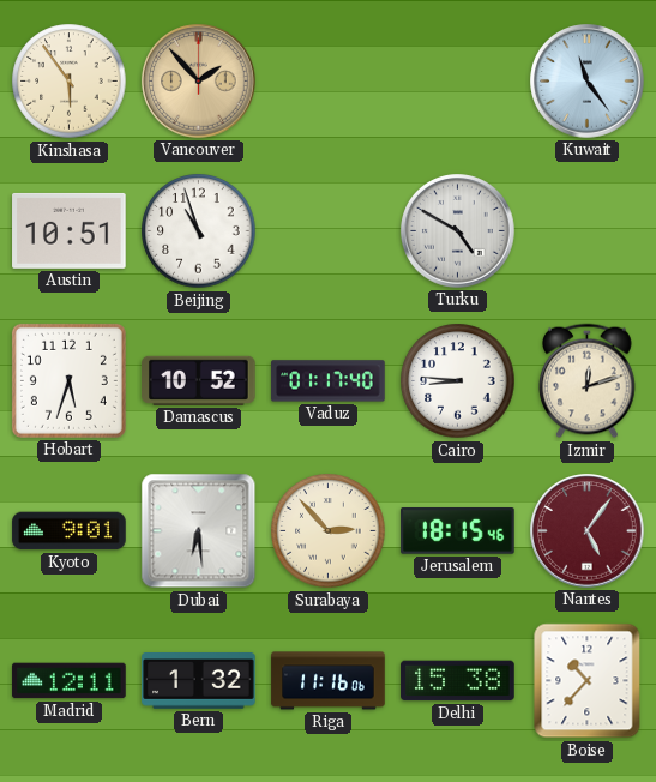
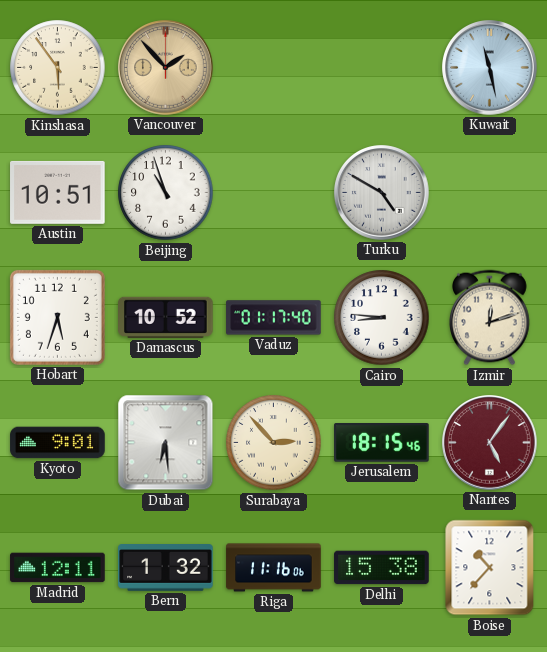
Kuwait: 11:24 -> 11:28
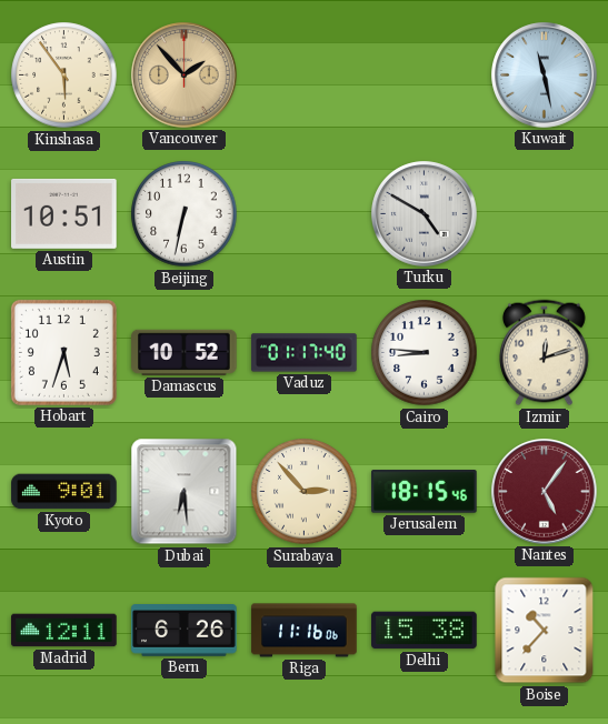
Beijing: 10:57 -> 6:32
Bern: 1:32 -> 6:26
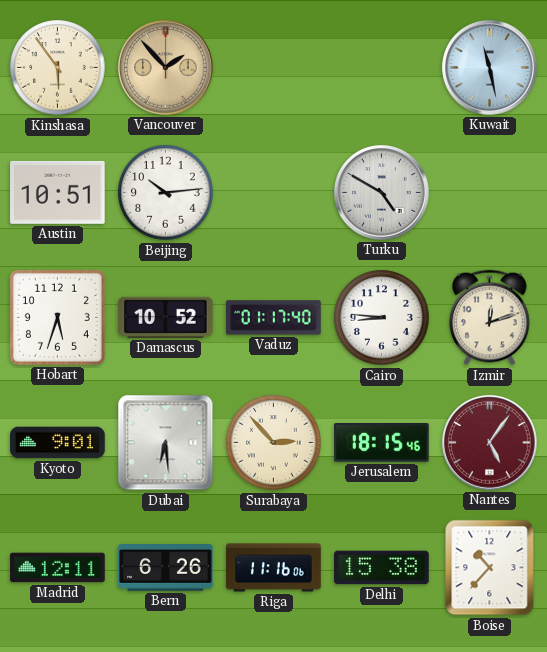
Beijing: 6:32 -> 10:14
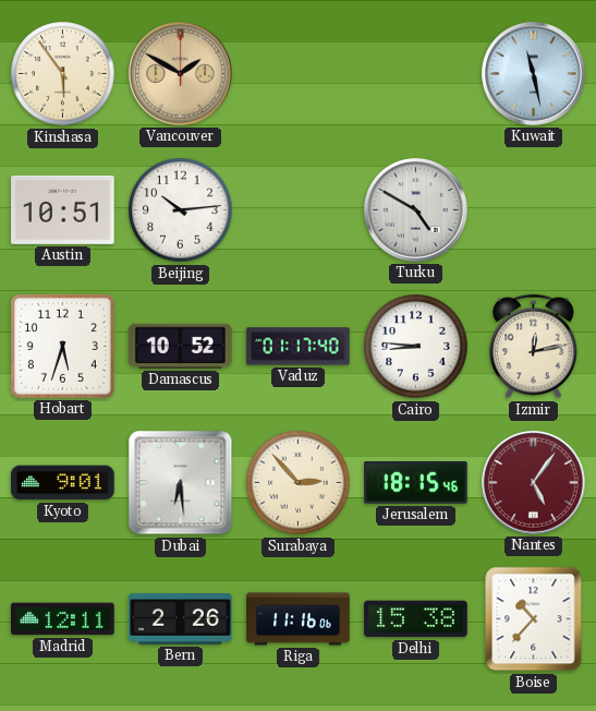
Vancouver: 1:53 -> 1:50
Izmir: 12:12 -> 12:13
Bern: 6:26 -> 2:26
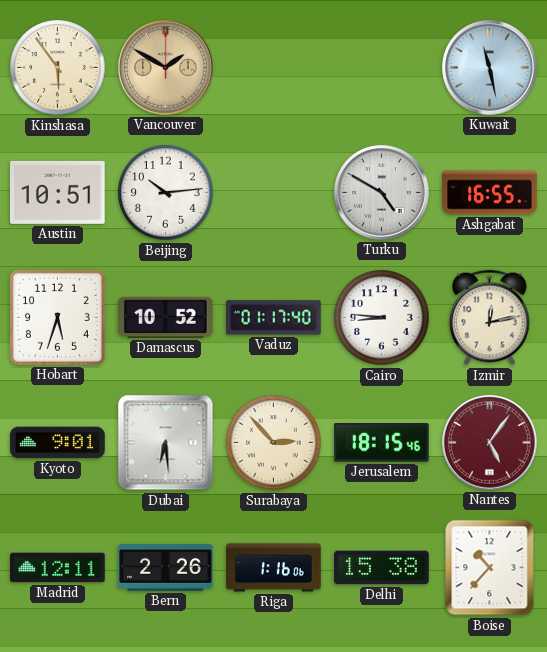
Ashgabat: none -> 16:55
Riga: 11:16 -> 1:16
